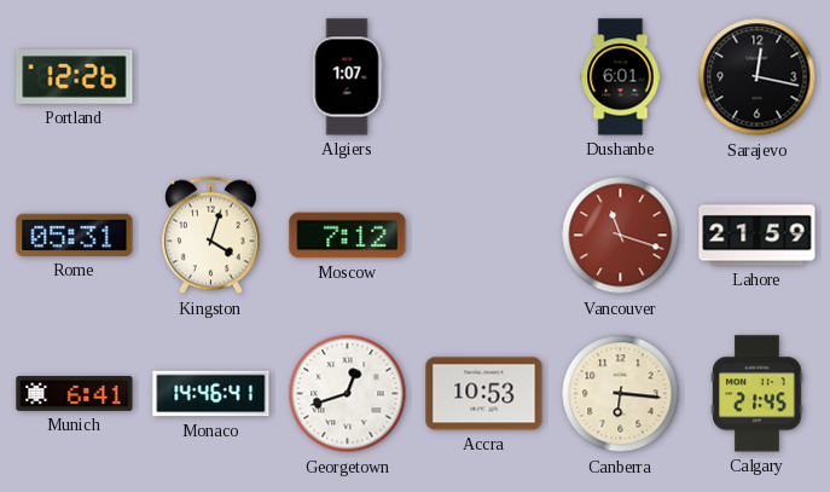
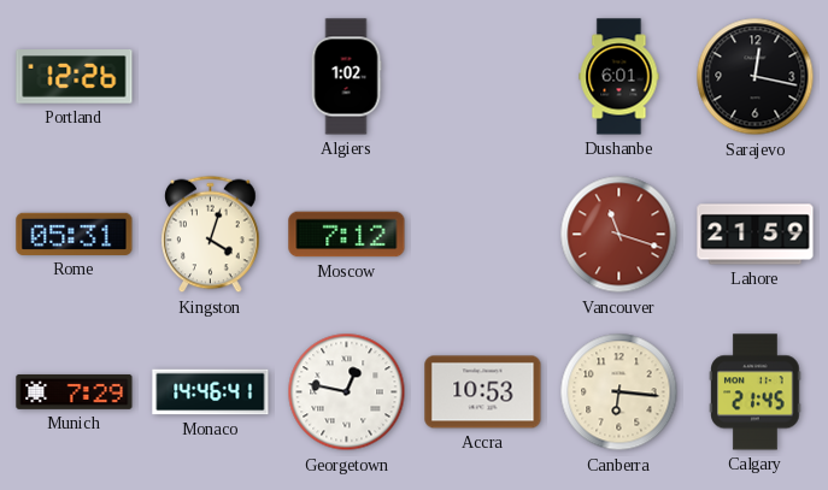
Algiers: 1:07 -> 1:02
Munich: 6:41 -> 7:29
Georgetown: 12:42 -> 12:47
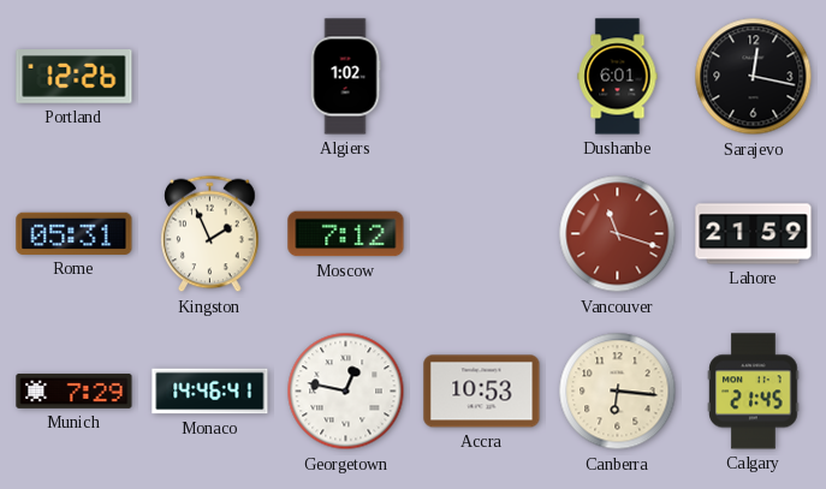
Kingston: 4:03 -> 1:56
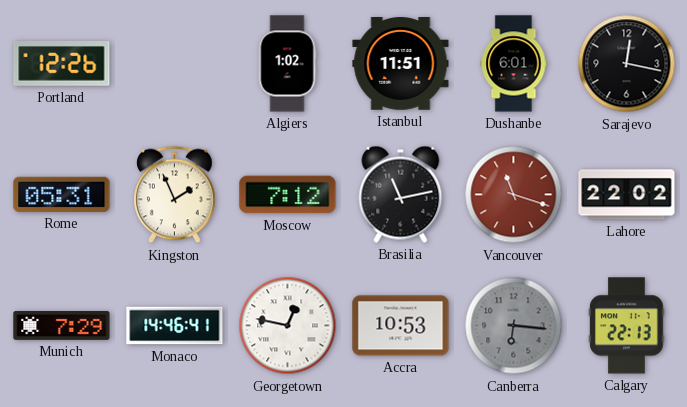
Istanbul: none -> 11:51
Brasilia: none -> 11:13
Lahore: 21:59 -> 22:02
Canberra dial: cream -> grey
Calgary: 21:45 -> 22:13
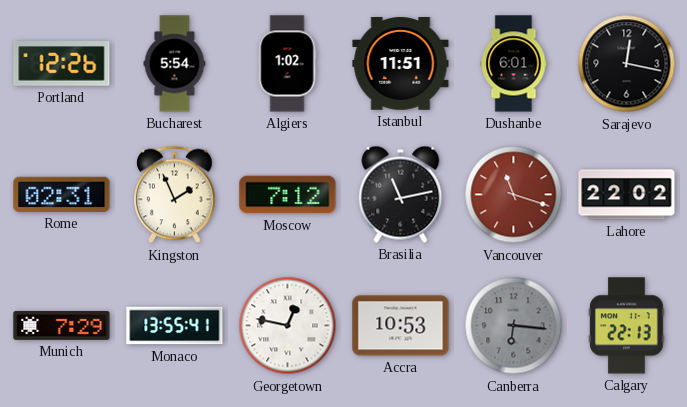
Bucharest: none -> 5:54
Rome: 05:31 -> 02:31
Monaco: 14:46 -> 13:55
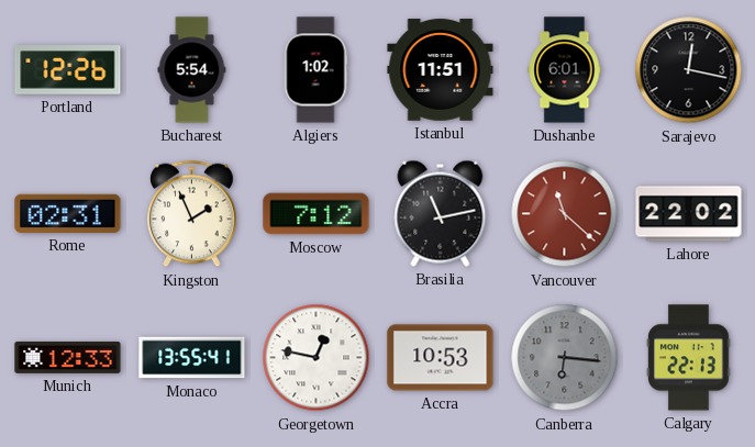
Vancouver: 11:18 -> 11:22
Munich: 7:29 -> 12:33
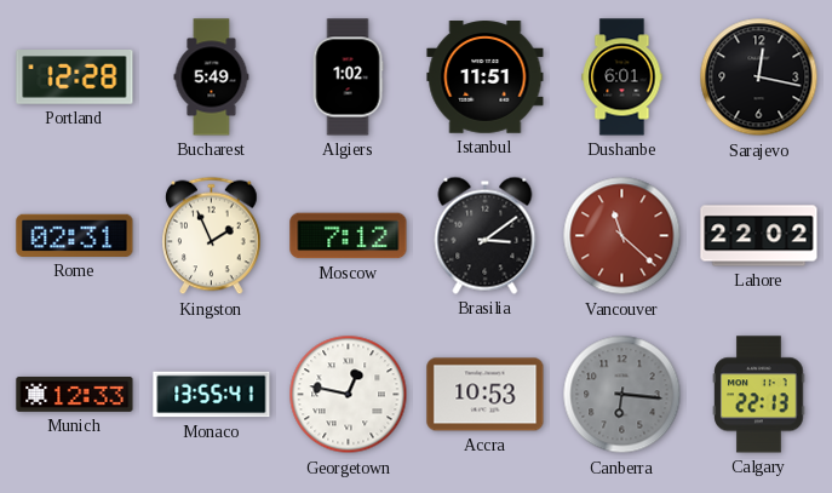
Portland: 12:26 -> 12:28
Bucharest: 5:54 -> 5:49
Brasilia: 11:13 -> 3:09
